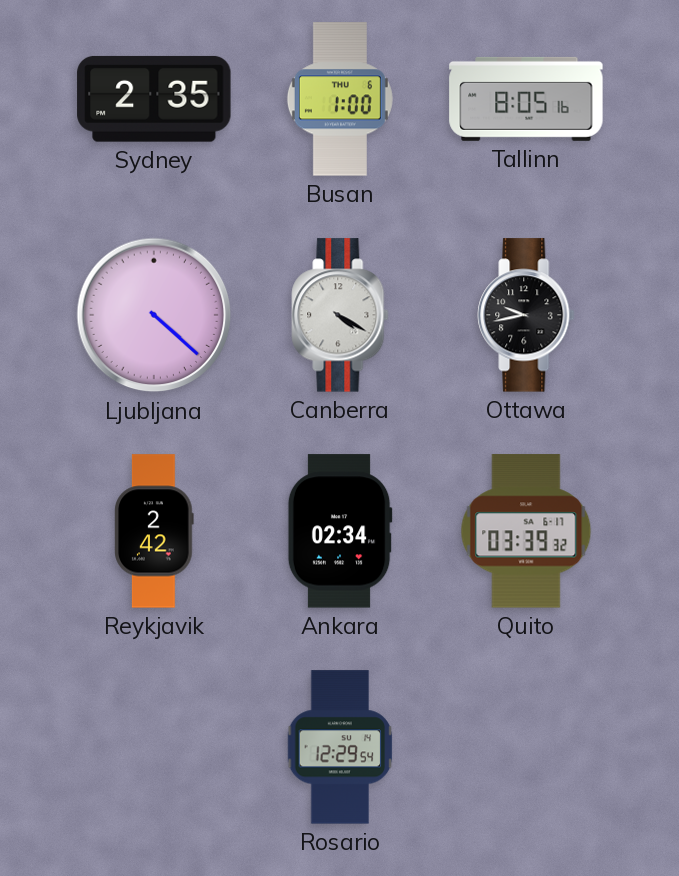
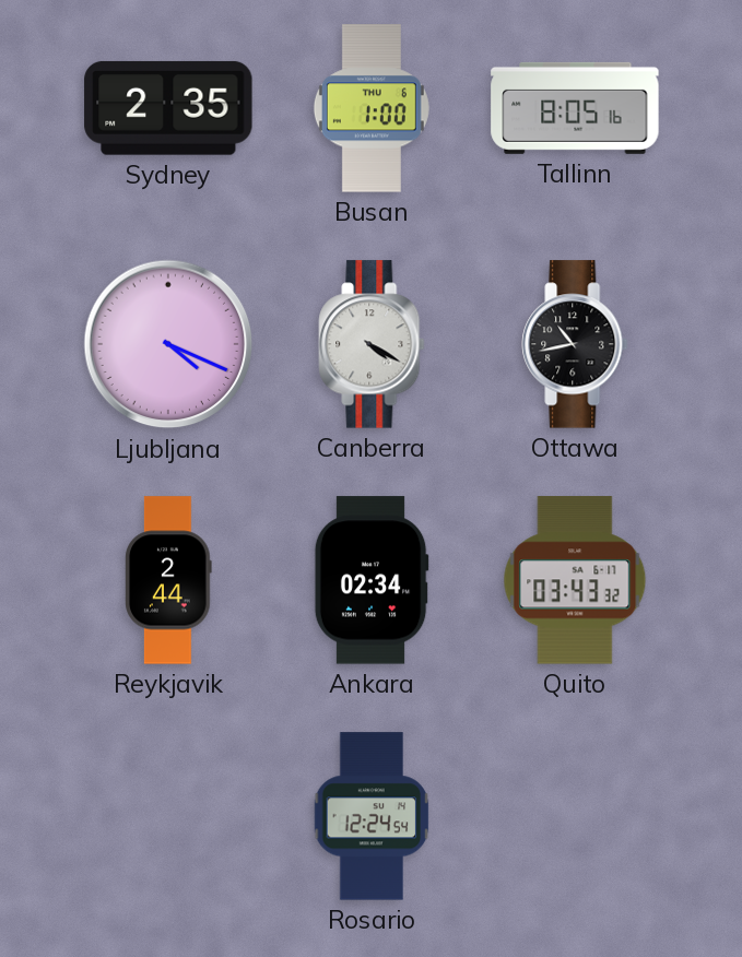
Ljubljana: 4:22 -> 4:19
Ottawa: 9:43 -> 10:43
Reykjavik: 2:42 -> 2:44
Quito: 03:39 -> 03:43
Rosario: 12:29 -> 12:24
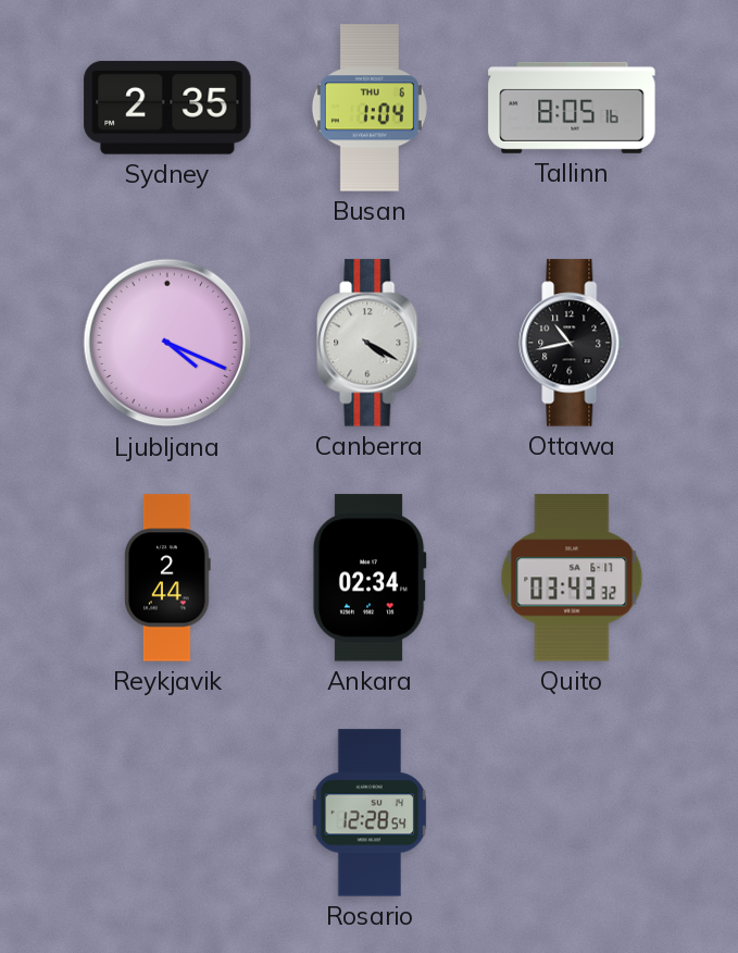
Busan: 1:00 -> 1:04
Rosario: 12:24 -> 12:28
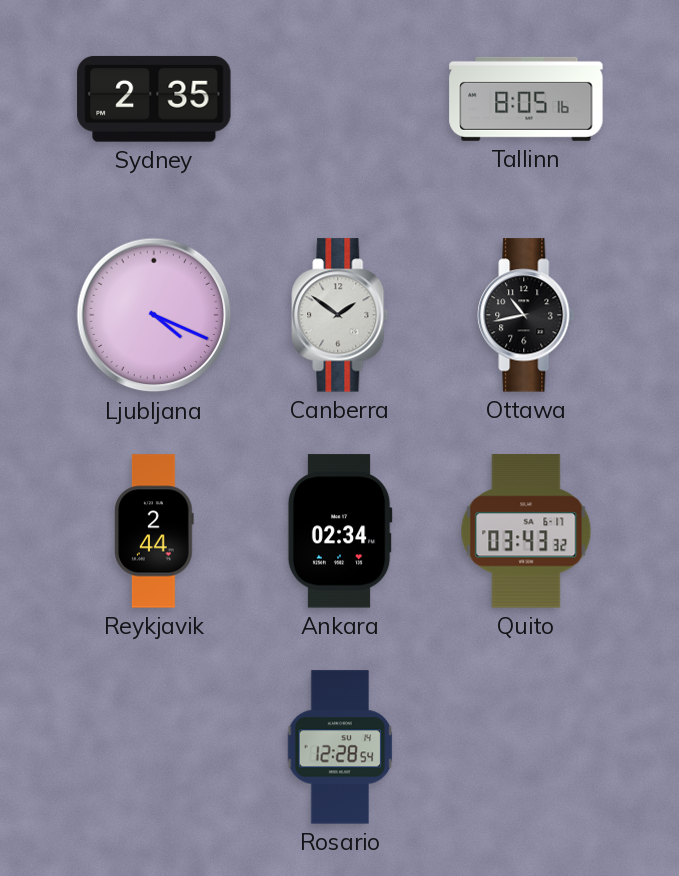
Busan: 1:04 -> none
Canberra: 4:20 -> 1:51
